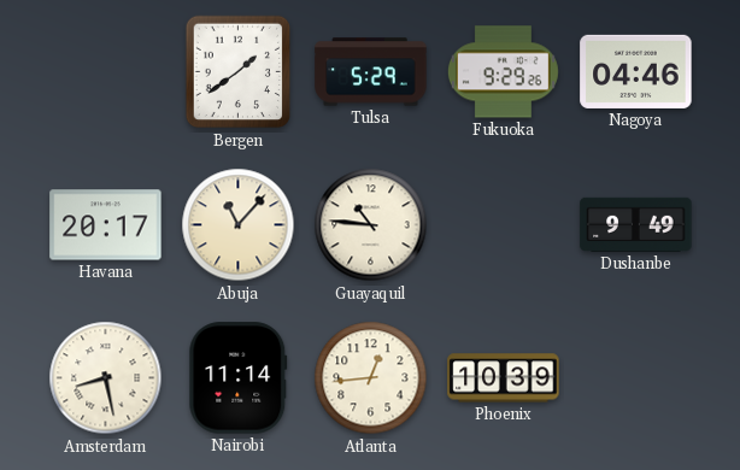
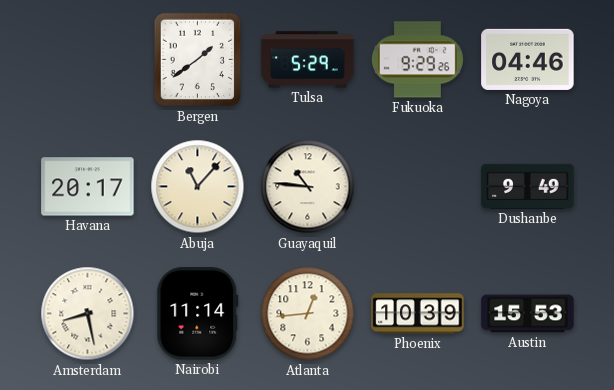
Austin: none -> 15:53
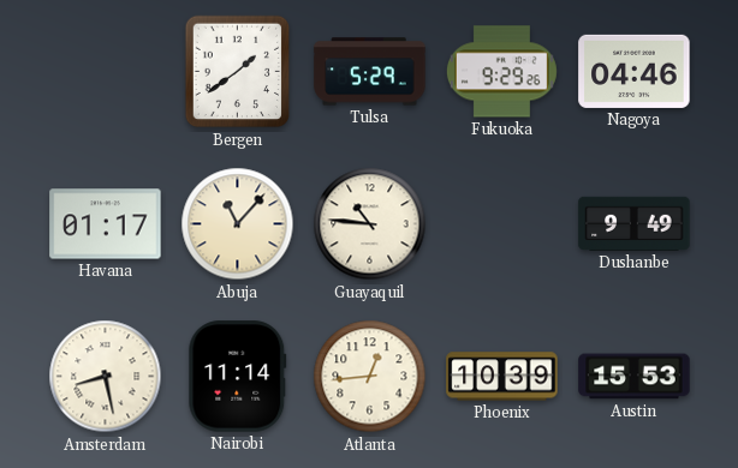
Havana: 20:17 -> 01:17
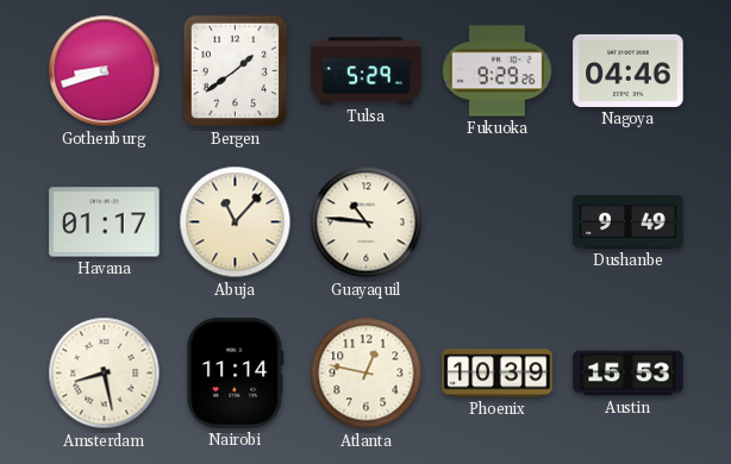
Gothenburg: none -> 8:42
Atlanta: 12:44 -> 12:47
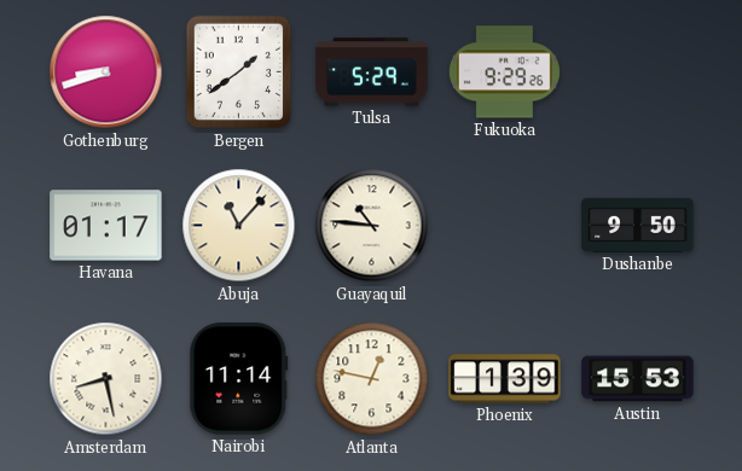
Nagoya: 04:46 -> none
Dushanbe: 9:49 -> 9:50
Phoenix: 10:39 -> 1:39
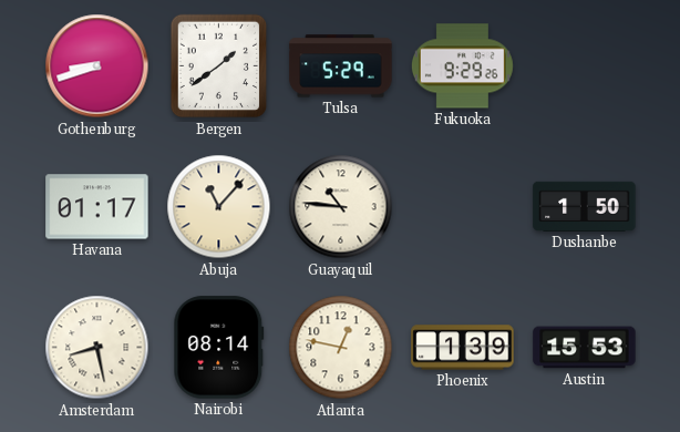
Dushanbe: 9:50 -> 1:50
Nairobi: 11:14 -> 08:14
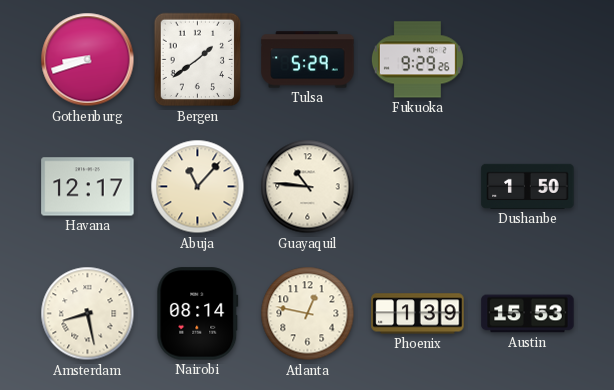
Havana: 01:17 -> 12:17
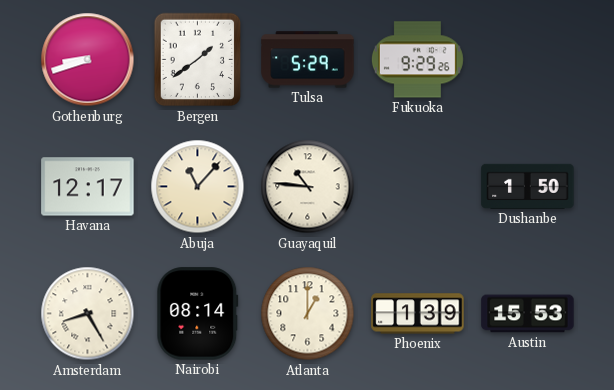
Amsterdam: 8:28 -> 8:25
Atlanta: 12:47 -> 1:00
